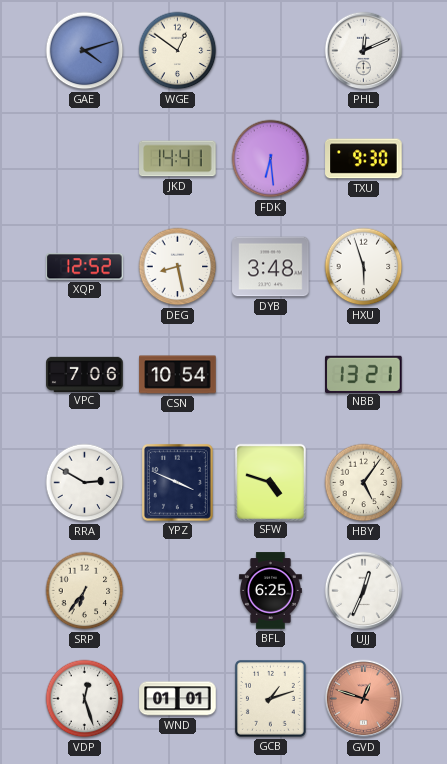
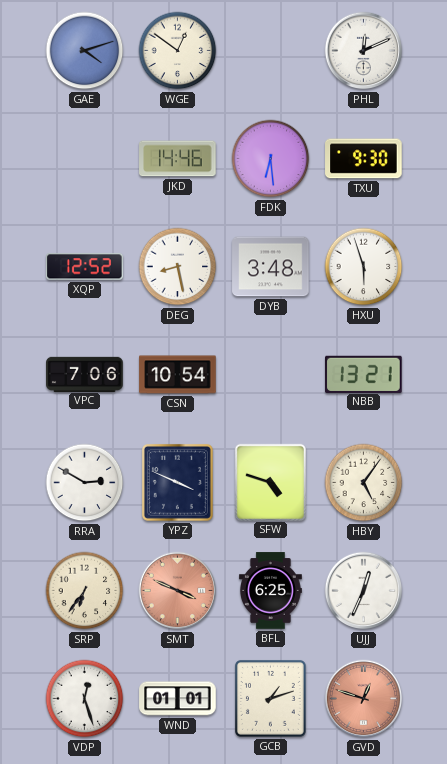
JKD: 14:41 -> 14:46
SMT: none -> 3:49
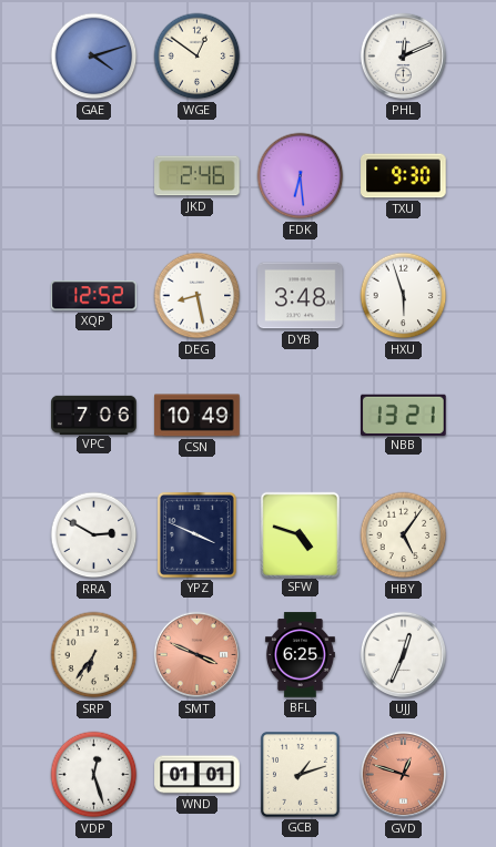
JKD: 14:46 -> 2:46
CSN: 10:54 -> 10:49
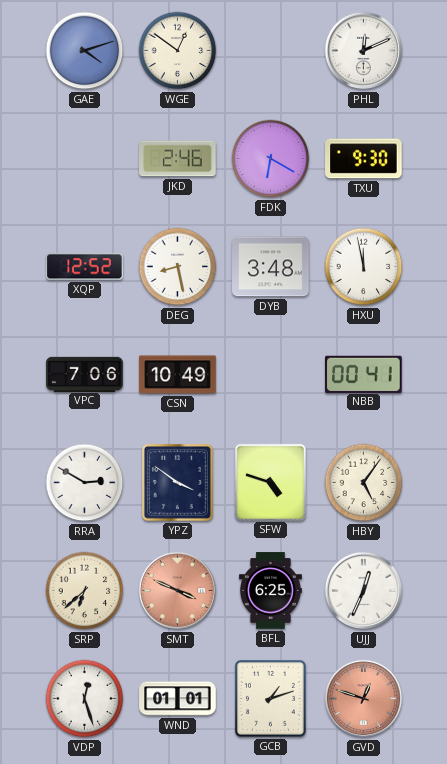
FDK: 6:29 -> 6:20
HXU: 5:57 -> 11:58
NBB: 13:21 -> 00:41
YPZ: 3:49 -> 3:51
SRP: 6:36 -> 6:38
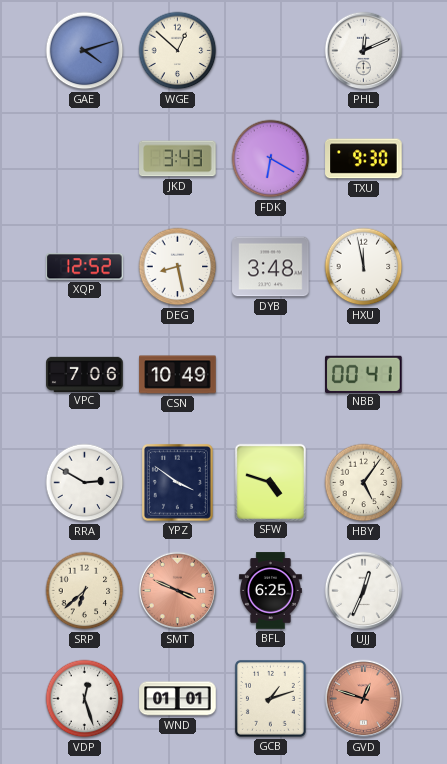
WGE: 12:51 -> 12:52
JKD: 2:46 -> 3:43
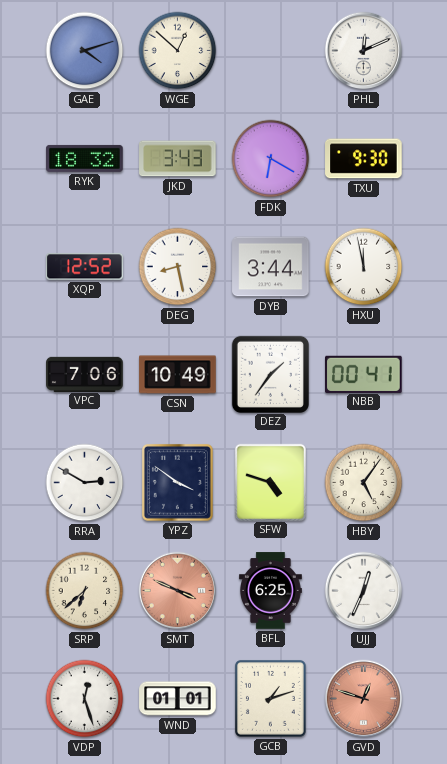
RYK: none -> 18:32
DYB: 3:48 -> 3:44
DEZ: none -> 1:36
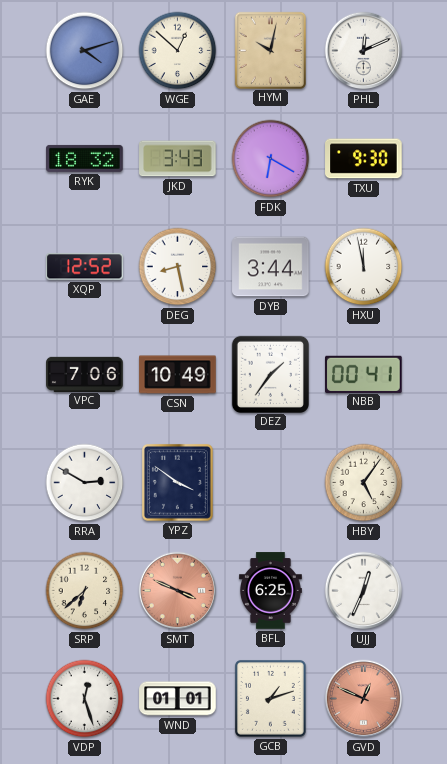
HYM: none -> 10:02
SFW: 4:48 -> none
GVD: 12:48 -> 12:49
